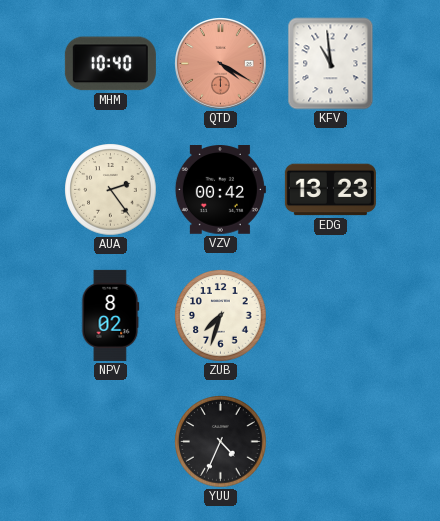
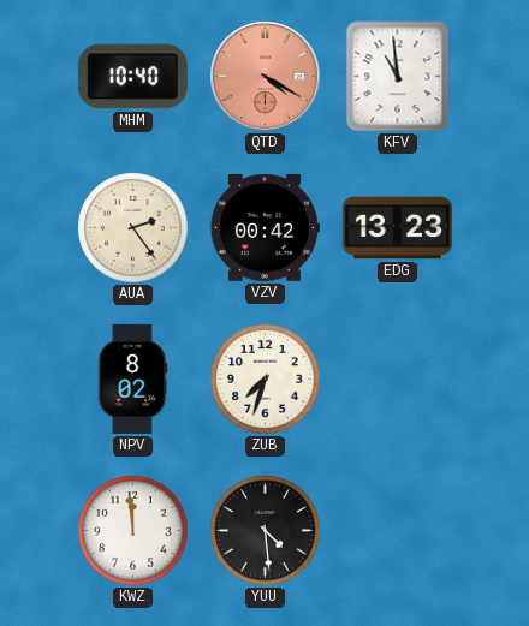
KWZ: none -> 11:59
YUU: 4:34 -> 4:29
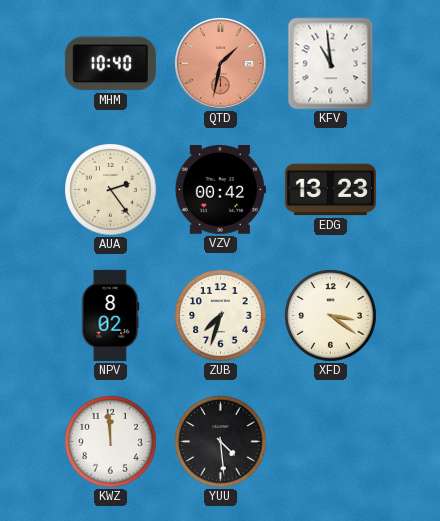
QTD: 4:20 -> 1:32
XFD: none -> 3:21
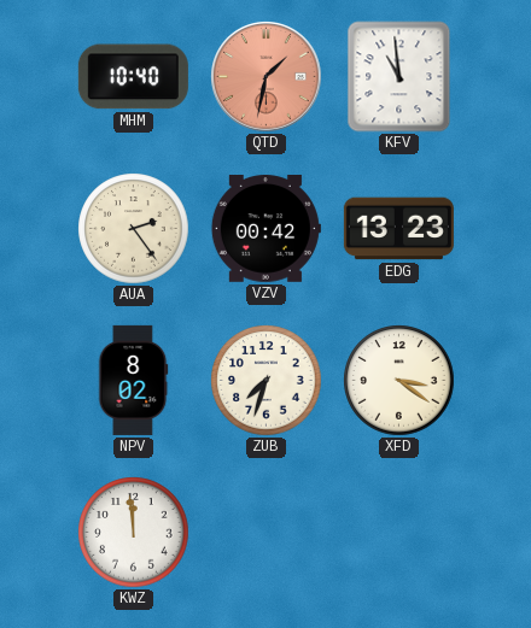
YUU: 4:29 -> none
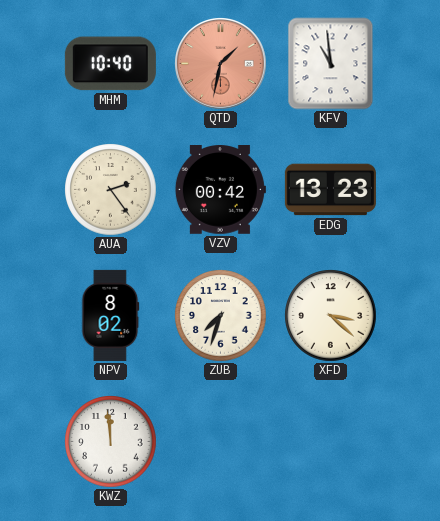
XFD: 3:21 -> 3:22
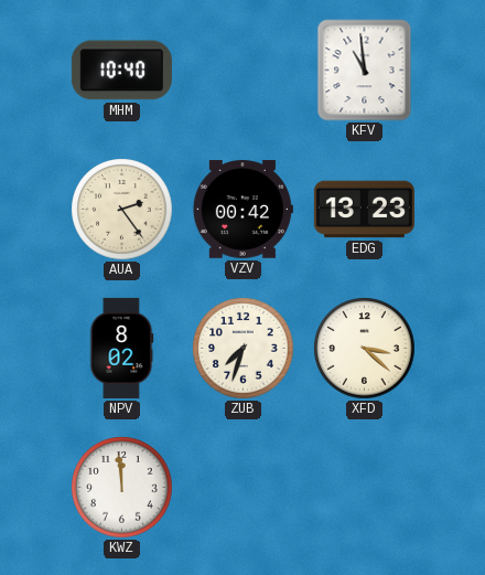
QTD: 1:32 -> none
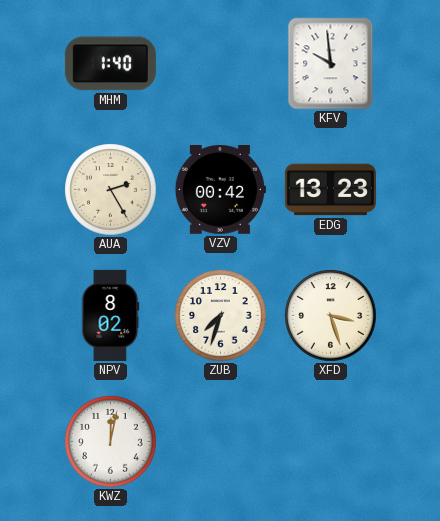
MHM: 10:40 -> 1:40
KFV: 10:59 -> 9:59
AUA: 2:24 -> 2:25
XFD: 3:22 -> 3:27
KWZ: 11:59 -> 12:02
